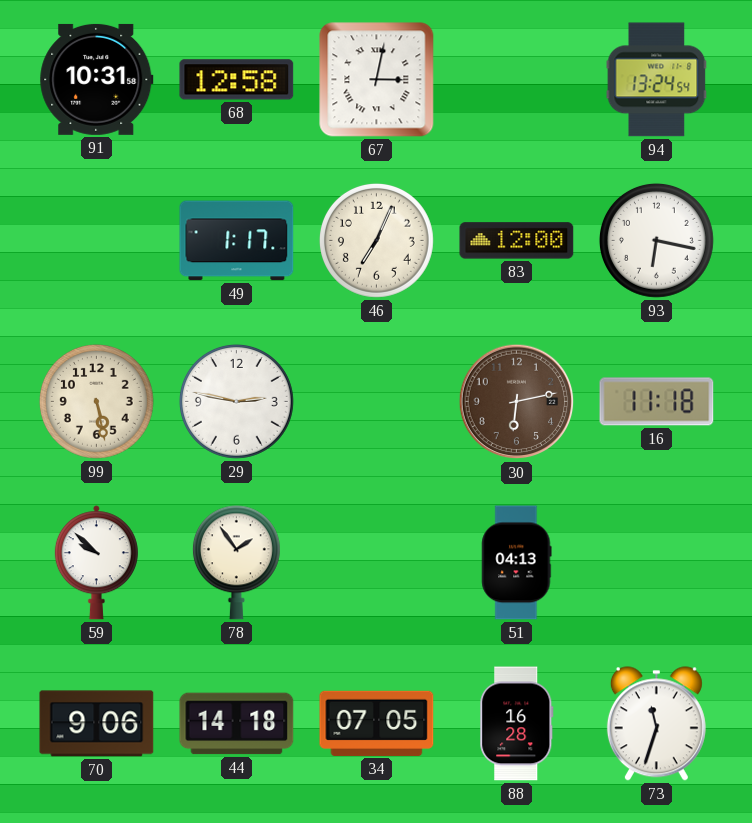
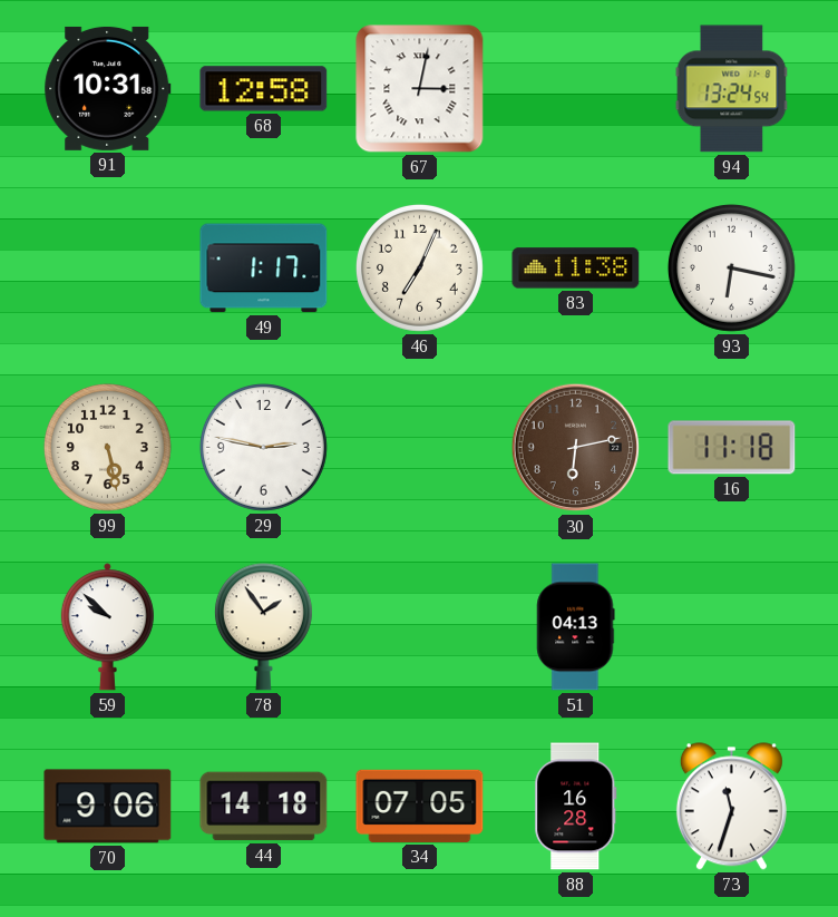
83: 12:00 -> 11:38
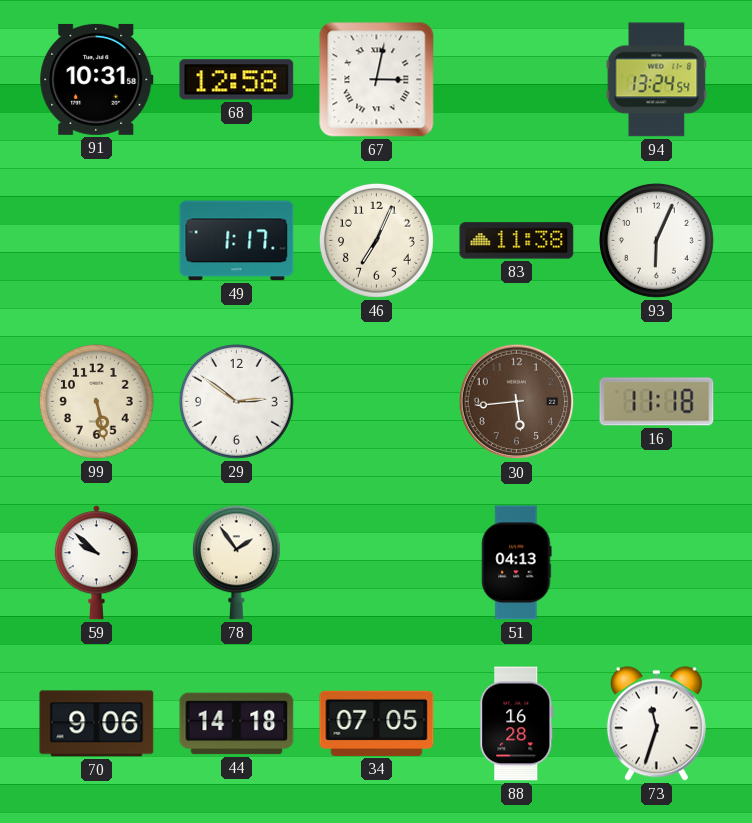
93: 6:17 -> 6:04
29: 2:47 -> 2:51
30: 6:13 -> 5:44
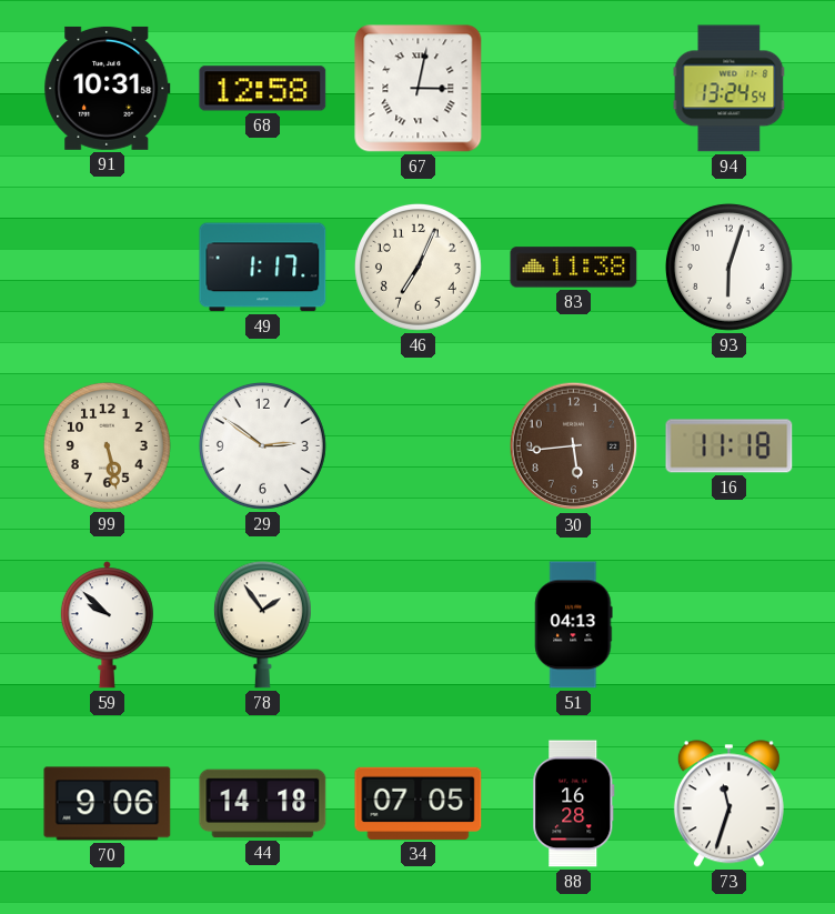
93: 6:04 -> 6:03
